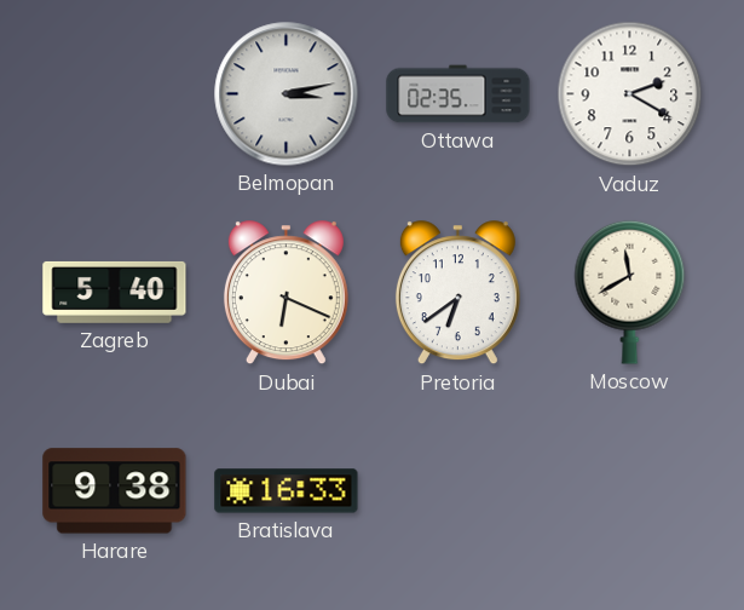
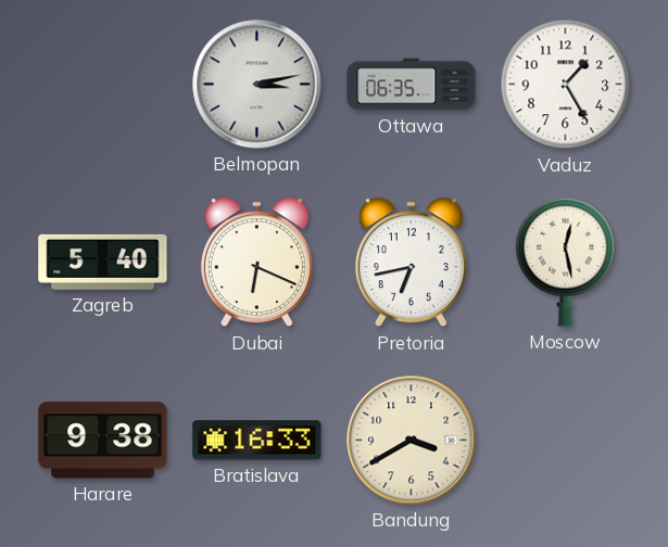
Ottawa: 02:35 -> 06:35
Vaduz: 2:20 -> 1:25
Pretoria: 6:39 -> 6:43
Moscow: 11:40 -> 12:28
Bandung: none -> 3:40
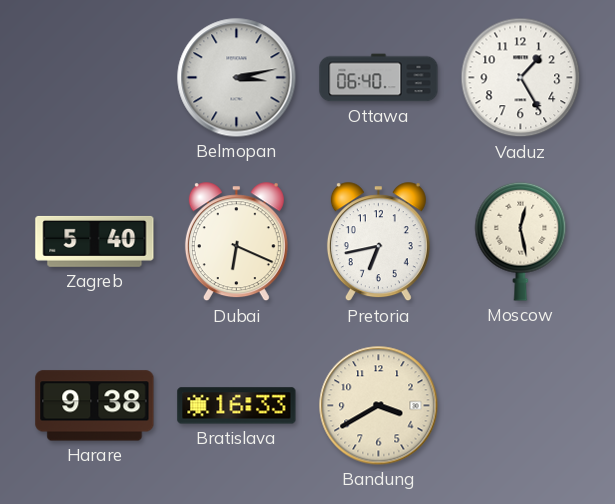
Ottawa: 06:35 -> 06:40
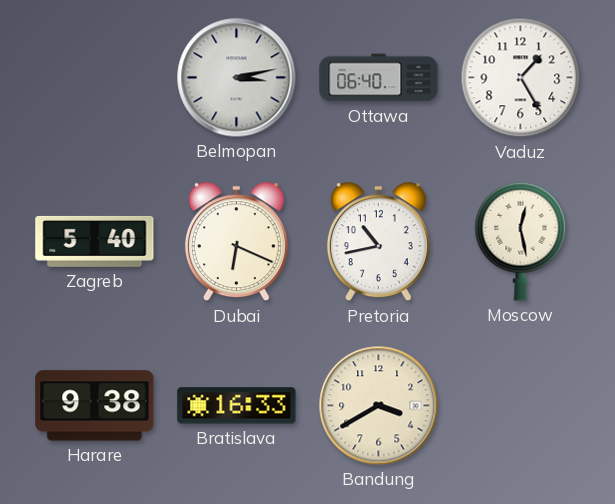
Pretoria: 6:43 -> 10:43
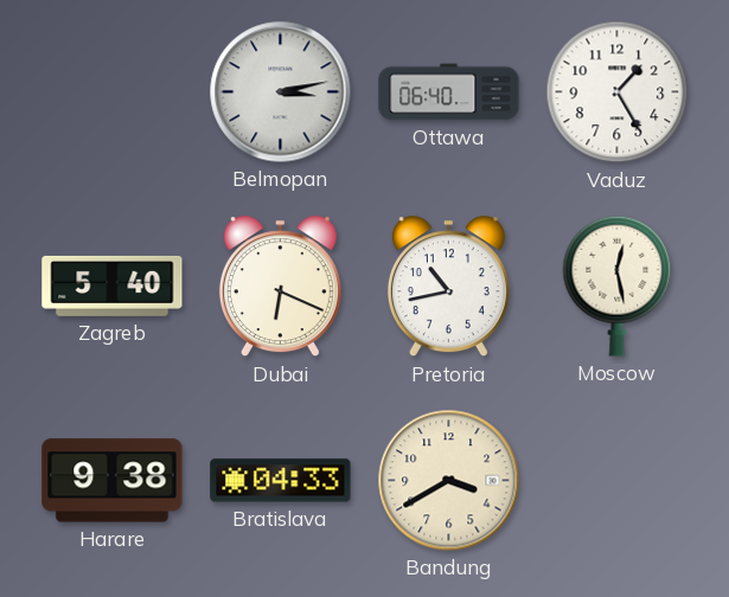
Bratislava: 16:33 -> 04:33
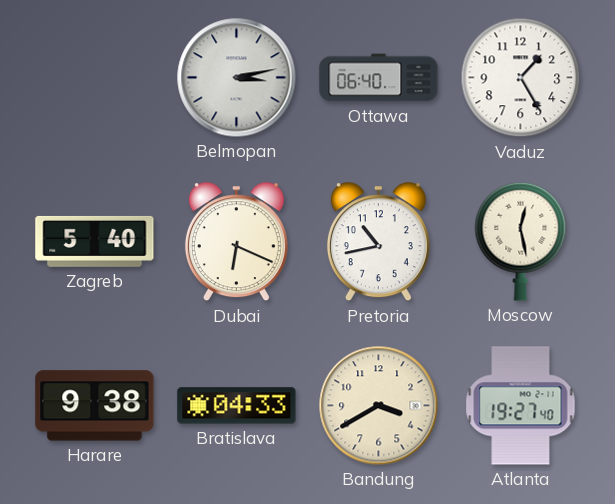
Atlanta: none -> 19:27
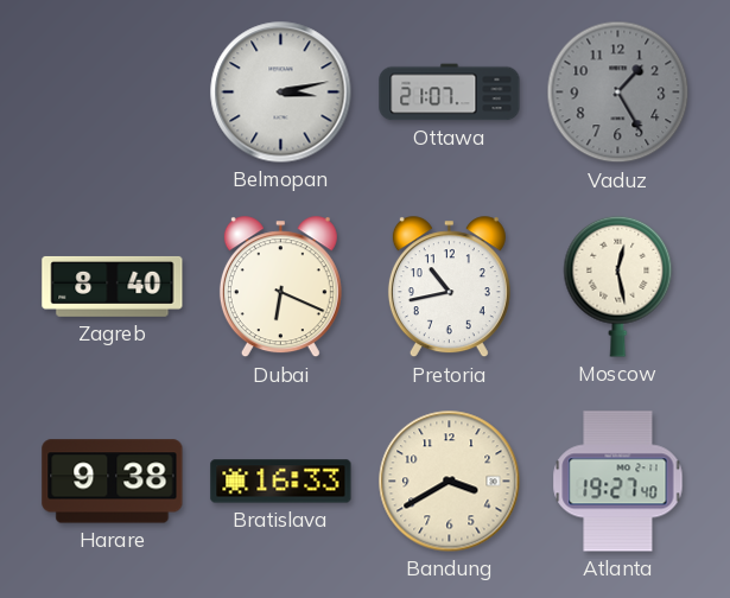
Ottawa: 06:40 -> 21:07
Vaduz dial: white -> grey
Zagreb: 5:40 -> 8:40
Bratislava: 04:33 -> 16:33
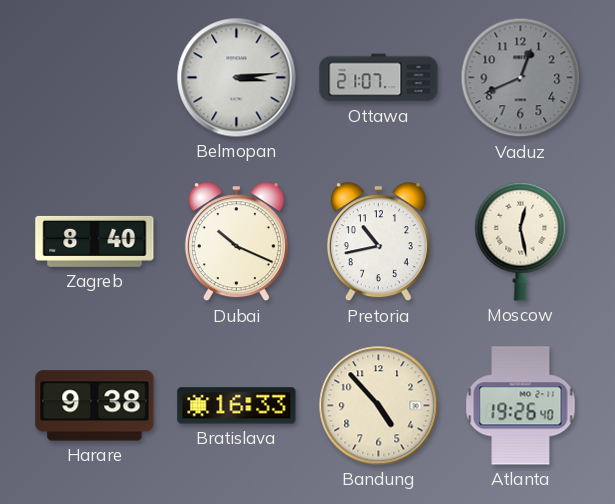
Belmopan: 3:13 -> 3:14
Vaduz: 1:25 -> 12:41
Dubai: 6:19 -> 10:19
Bandung: 3:40 -> 4:53
Atlanta: 19:27 -> 19:26
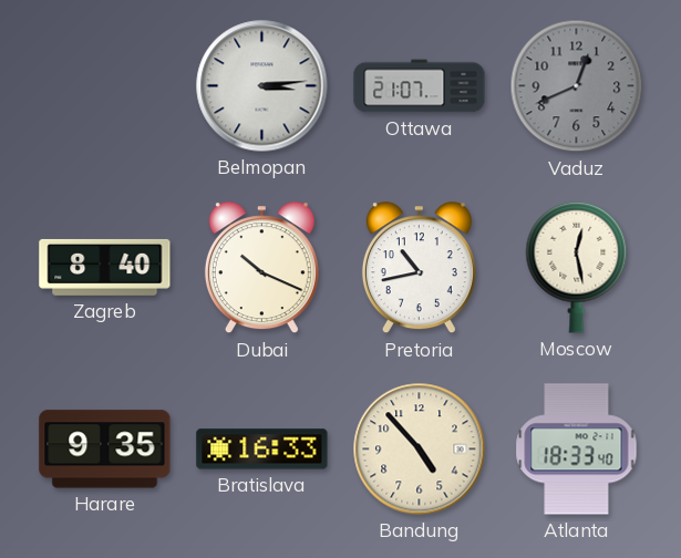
Harare: 9:38 -> 9:35
Atlanta: 19:26 -> 18:33
